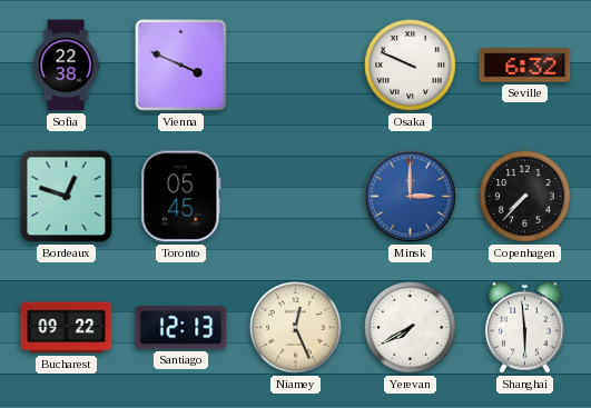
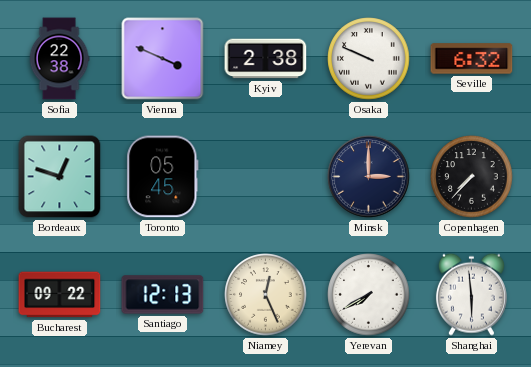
Kyiv: none -> 2:38
Minsk dial: blue -> navy
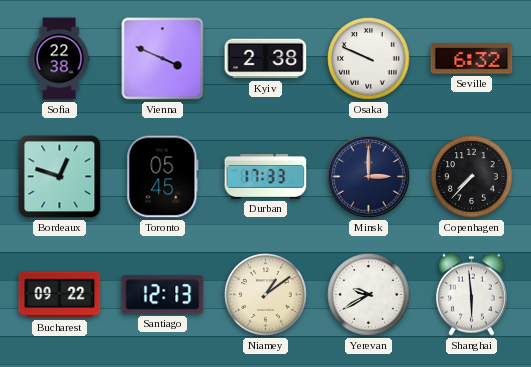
Durban: none -> 17:33
Niamey: 12:26 -> 1:09
Yerevan: 7:40 -> 9:40
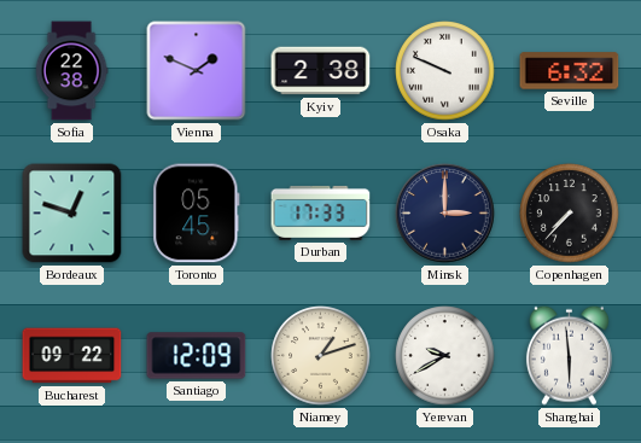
Vienna: 3:49 -> 1:49
Santiago: 12:13 -> 12:09
Niamey: 1:09 -> 1:12
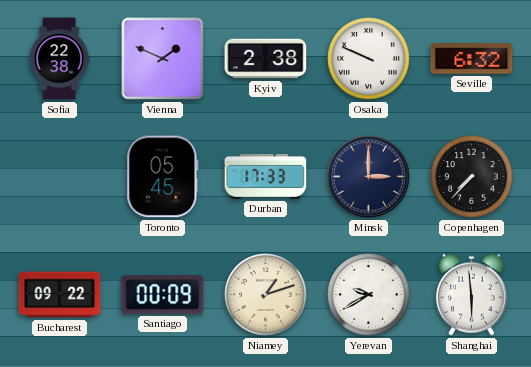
Bordeaux: 12:48 -> none
Santiago: 12:09 -> 00:09
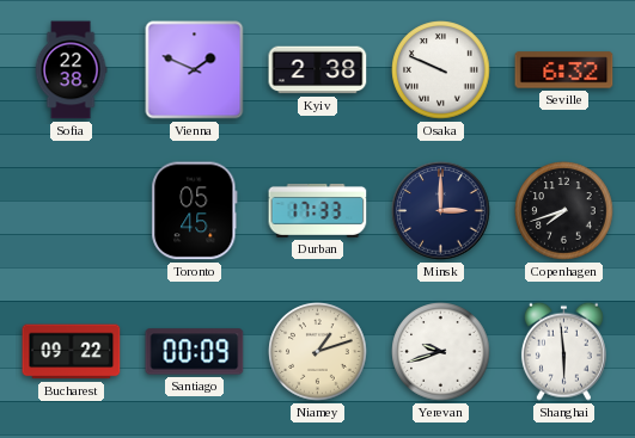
Copenhagen: 7:37 -> 7:42
Yerevan: 9:40 -> 9:42
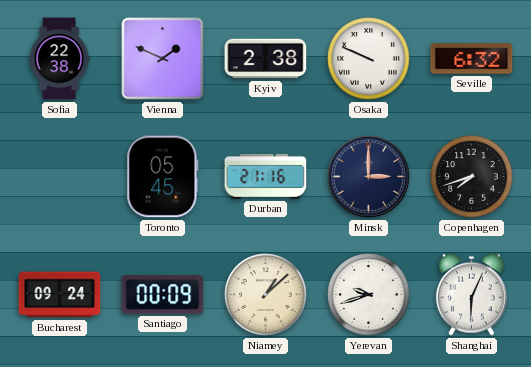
Durban: 17:33 -> 21:16
Bucharest: 09:22 -> 09:24
Niamey: 1:12 -> 1:08
Shanghai: 5:59 -> 6:04
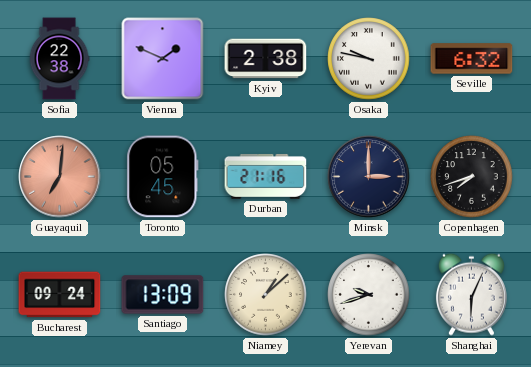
Osaka: 9:49 -> 9:47
Guayaquil: none -> 7:01
Santiago: 00:09 -> 13:09
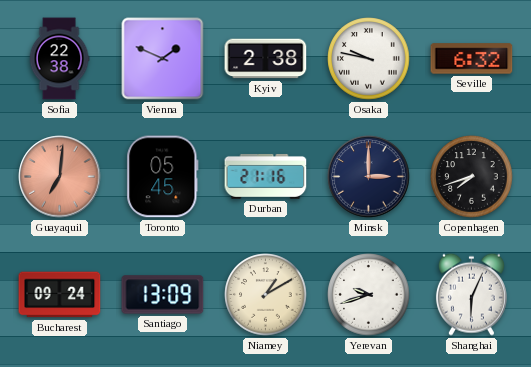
Niamey: 1:08 -> 1:10
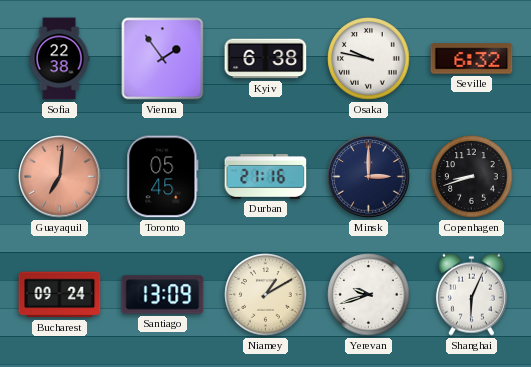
Vienna: 1:49 -> 1:54
Kyiv: 2:38 -> 6:38
Copenhagen: 7:42 -> 8:42
